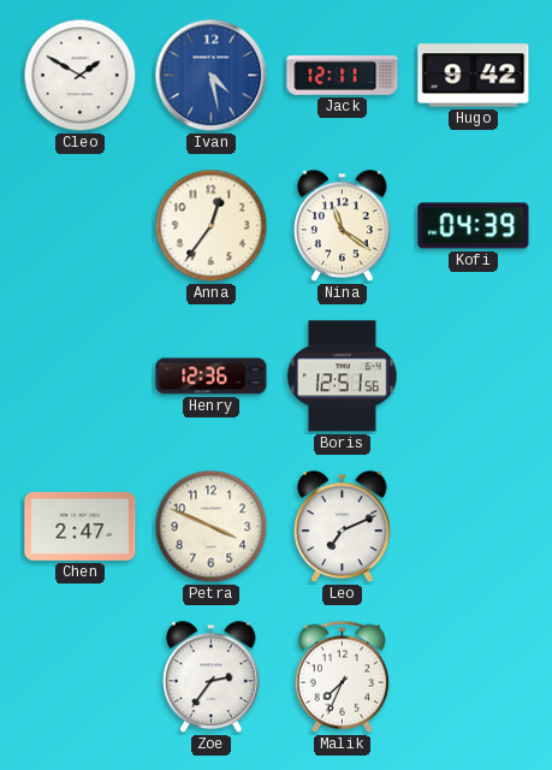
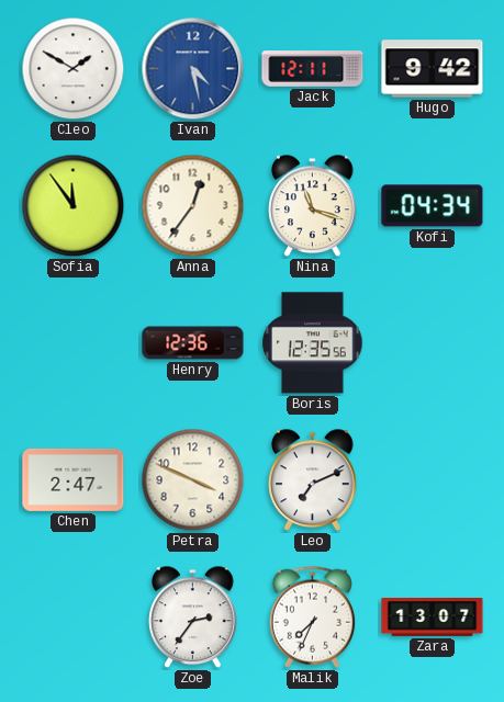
Sofia: none -> 11:54
Nina: 11:21 -> 11:18
Kofi: 04:39 -> 04:34
Boris: 12:51 -> 12:35
Zara: none -> 13:07
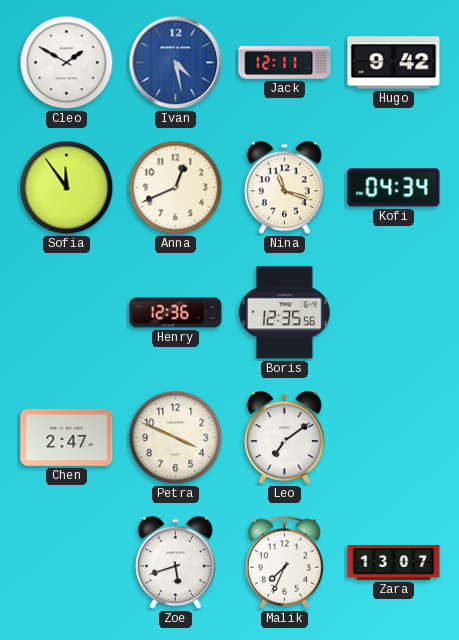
Anna: 12:36 -> 12:41
Leo: 7:11 -> 7:09
Zoe: 2:36 -> 5:42
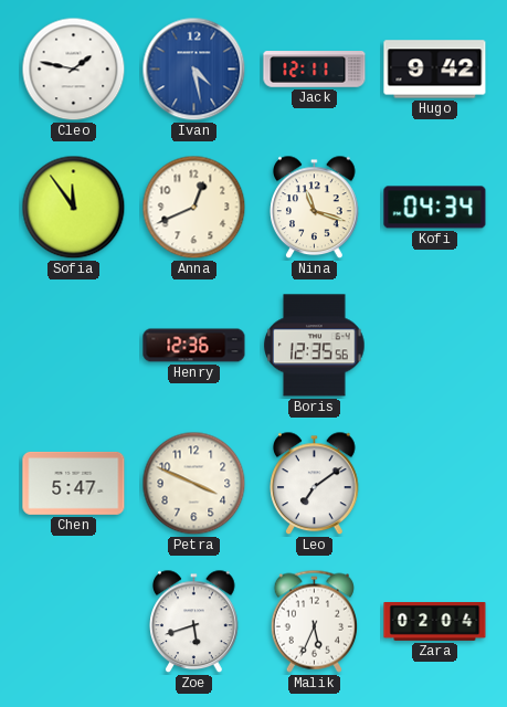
Cleo: 1:50 -> 1:47
Chen: 2:47 -> 5:47
Malik: 7:34 -> 5:34
Zara: 13:07 -> 02:04
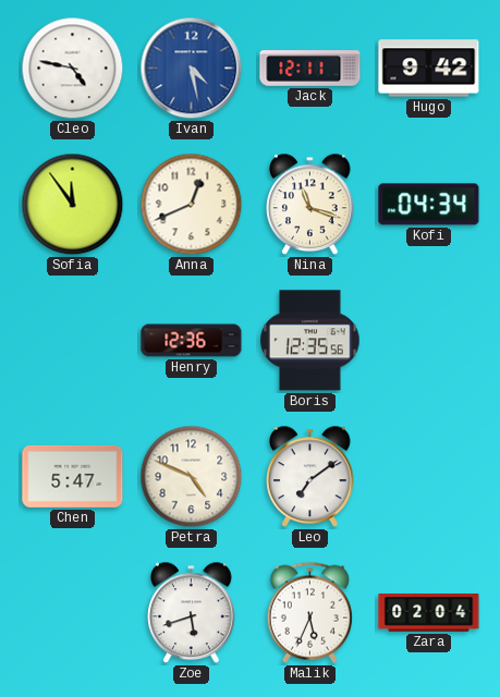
Cleo: 1:47 -> 4:47
Petra: 3:49 -> 4:49
